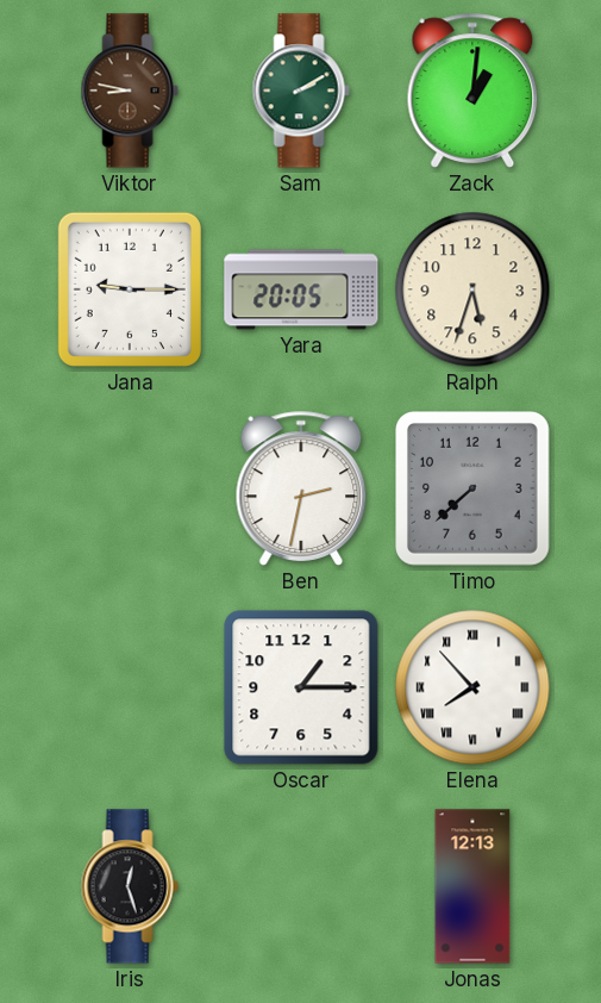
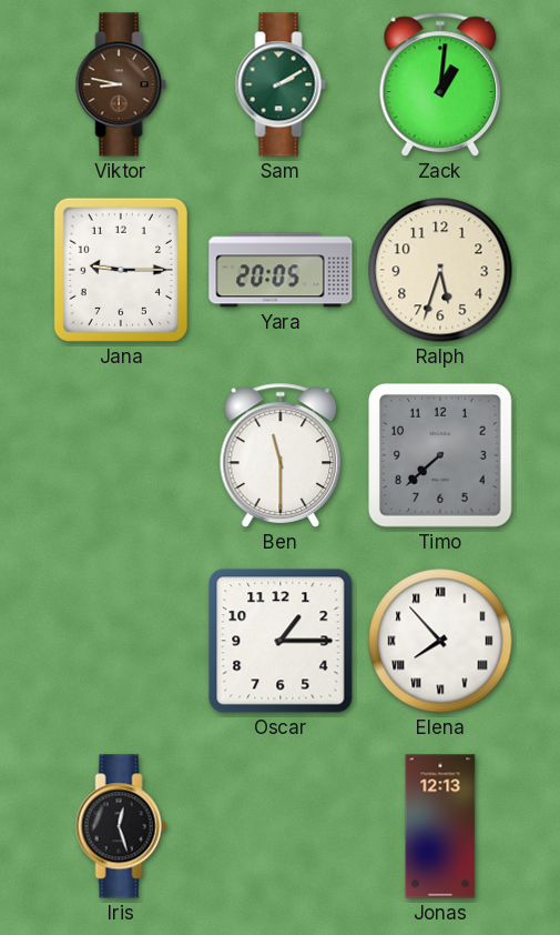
Ben: 2:32 -> 11:30
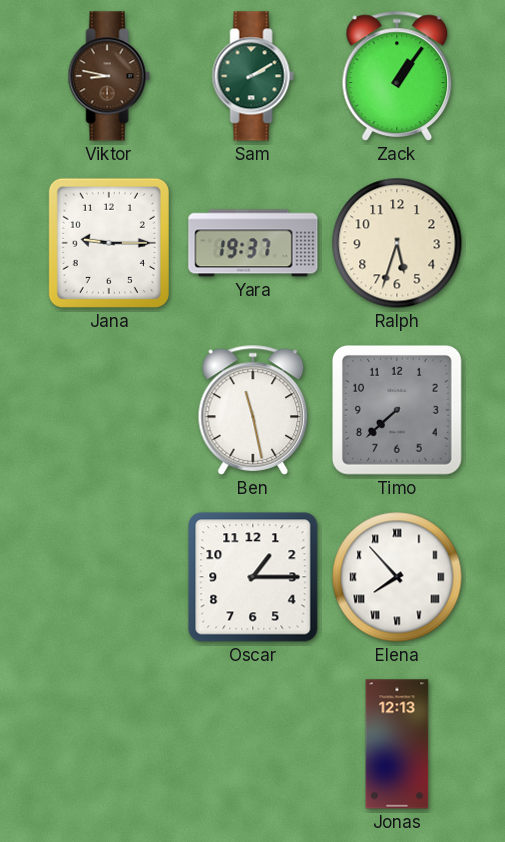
Zack: 1:01 -> 1:06
Yara: 20:05 -> 19:37
Ben: 11:30 -> 11:28
Iris: 12:27 -> none
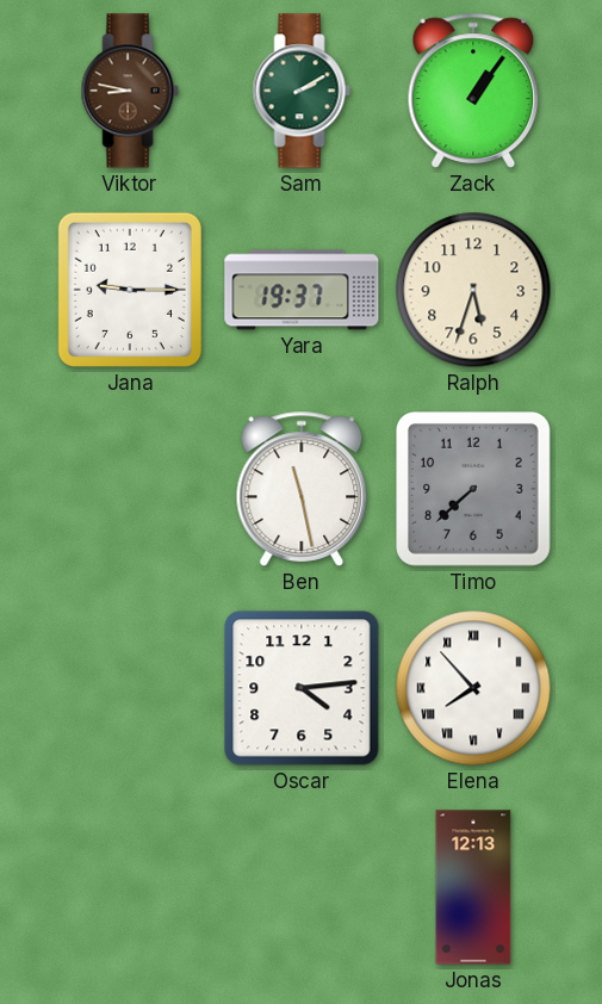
Oscar: 1:15 -> 4:14
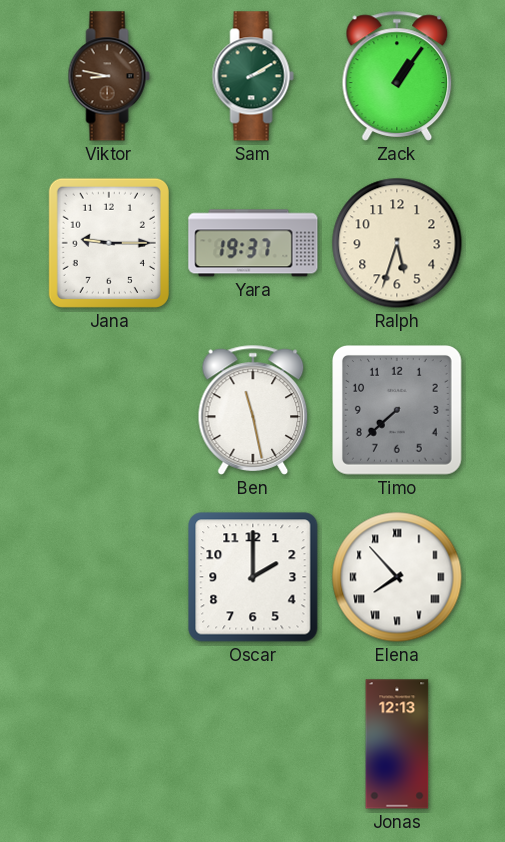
Oscar: 4:14 -> 2:00
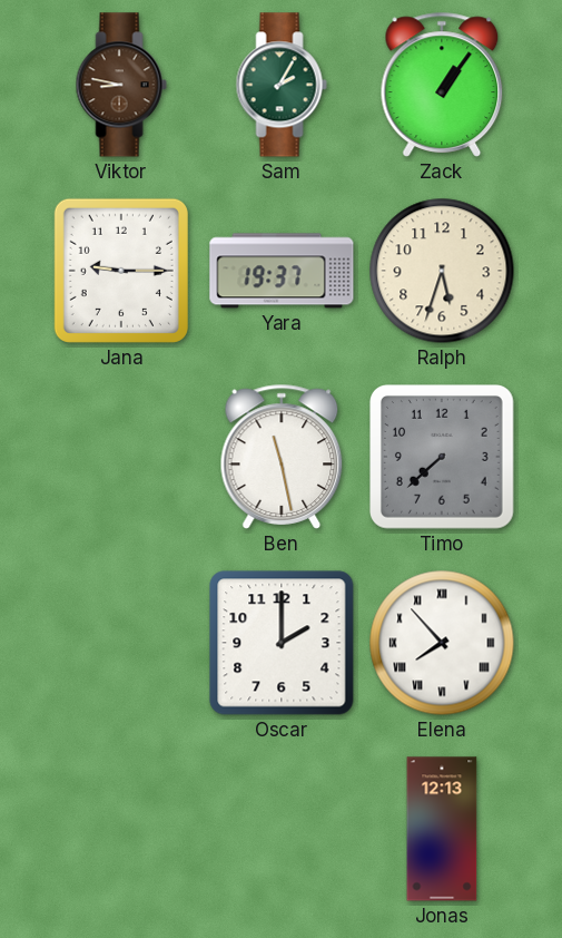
Sam: 2:10 -> 2:05
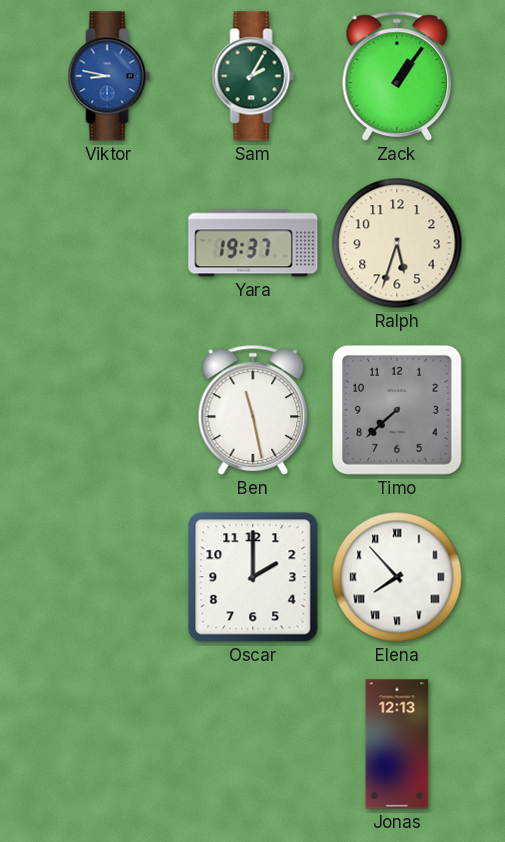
Viktor dial: brown -> blue
Jana: 9:15 -> none
